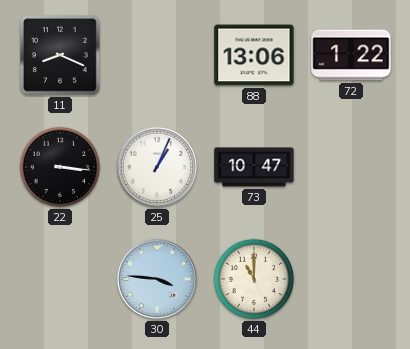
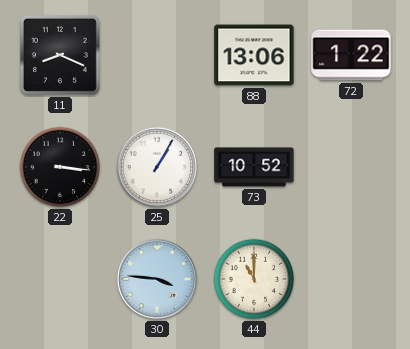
25: 1:04 -> 1:05
73: 10:47 -> 10:52
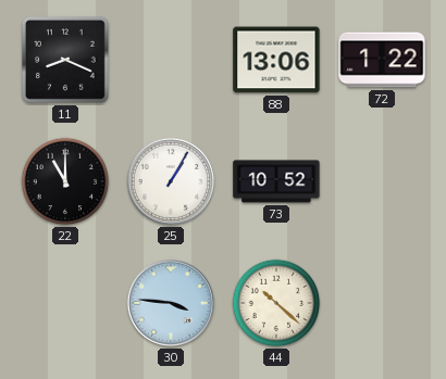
22: 3:16 -> 11:00
44: 11:00 -> 10:22
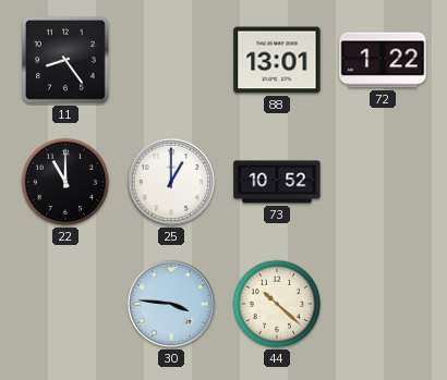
11: 8:19 -> 8:24
88: 13:06 -> 13:01
25: 1:05 -> 1:00
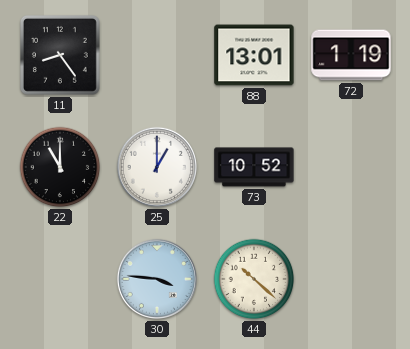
72: 1:22 -> 1:19
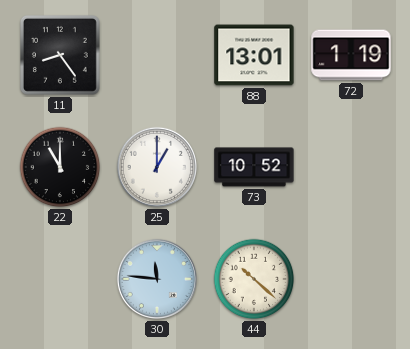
30: 3:46 -> 11:46
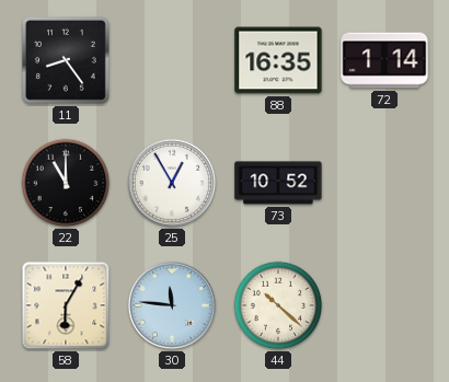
88: 13:01 -> 16:35
72: 1:19 -> 1:14
25: 1:00 -> 12:55
58: none -> 6:05
